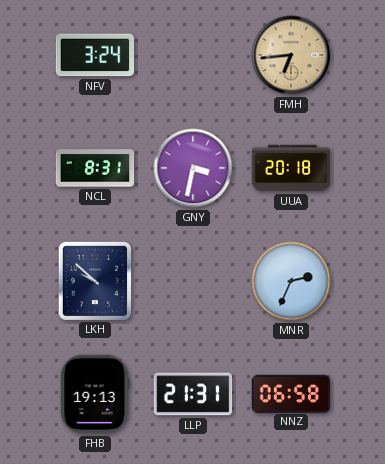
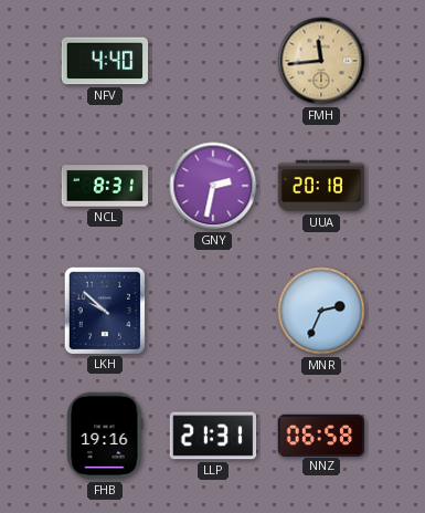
NFV: 3:24 -> 4:40
FMH: 6:44 -> 11:44
GNY: 3:32 -> 2:32
FHB: 19:13 -> 19:16
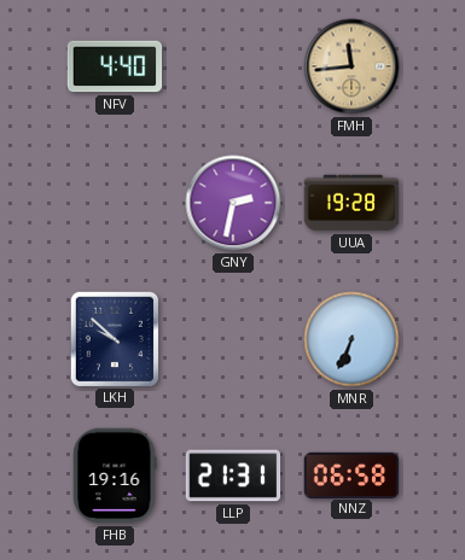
NCL: 8:31 -> none
UUA: 20:18 -> 19:28
MNR: 2:34 -> 6:34
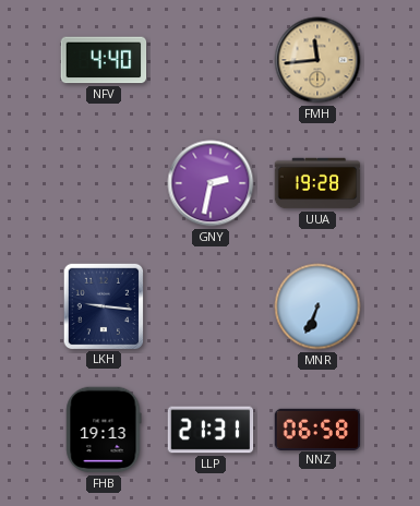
LKH: 9:52 -> 9:16
FHB: 19:16 -> 19:13
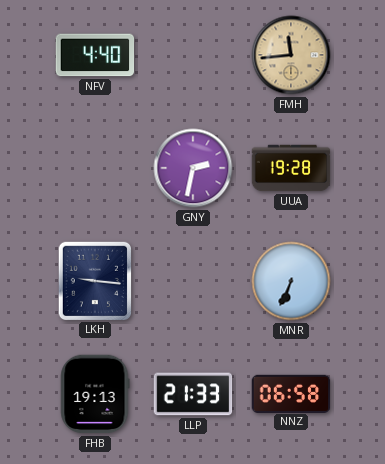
LLP: 21:31 -> 21:33
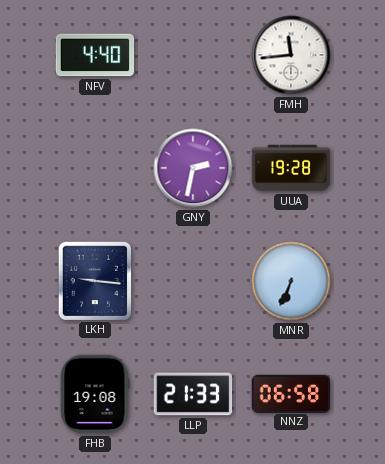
FMH dial: champagne -> white
FHB: 19:13 -> 19:08
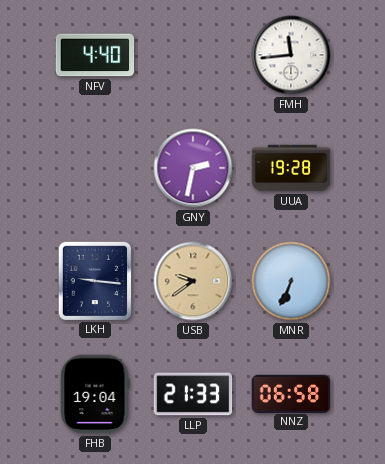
USB: none -> 9:39
FHB: 19:08 -> 19:04
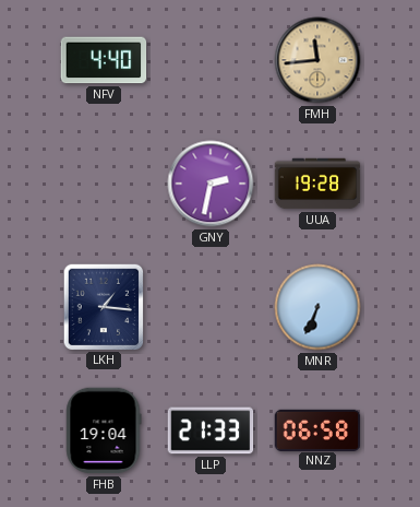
FMH dial: white -> champagne
LKH: 9:16 -> 1:16
USB: 9:39 -> none
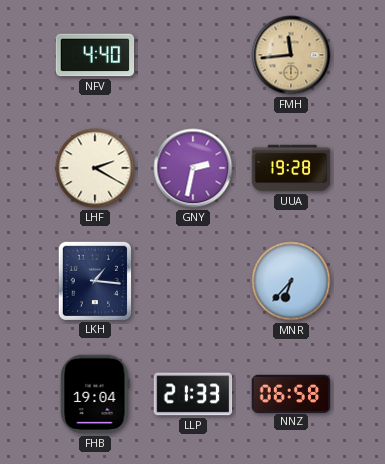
LHF: none -> 2:20
MNR: 6:34 -> 6:37
